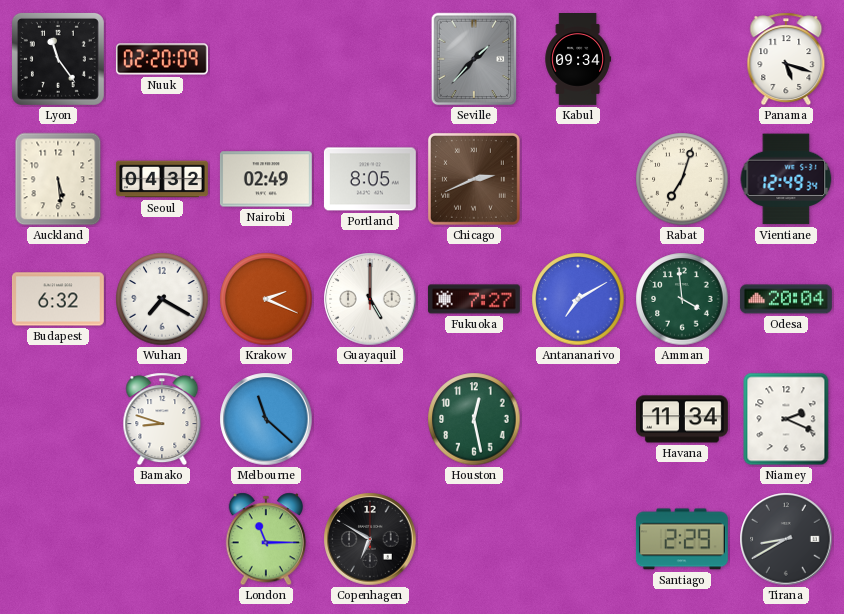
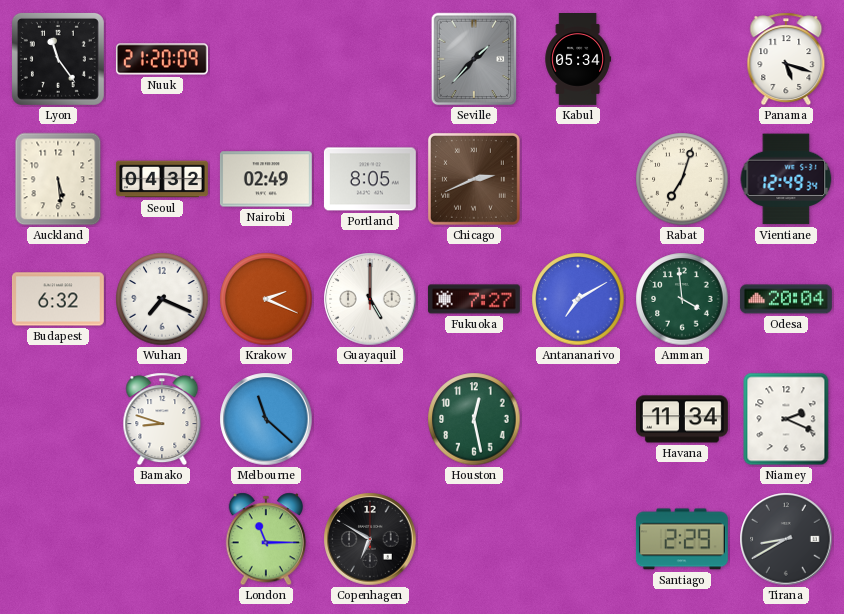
Nuuk: 02:20 -> 21:20
Kabul: 09:34 -> 05:34
Wuhan: 7:20 -> 7:19
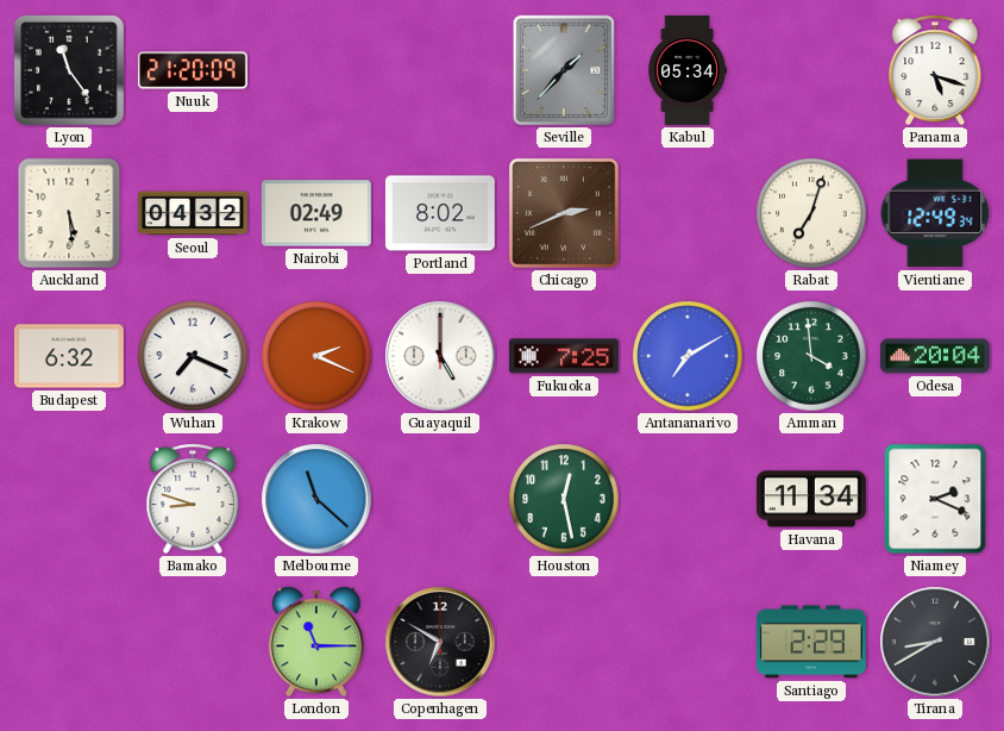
Portland: 8:05 -> 8:02
Fukuoka: 7:27 -> 7:25
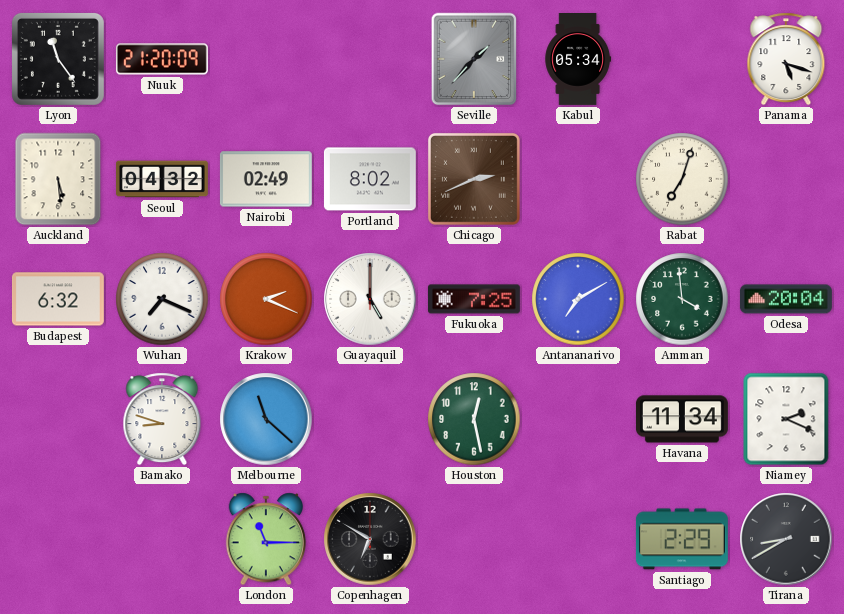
Vientiane: 12:49 -> none
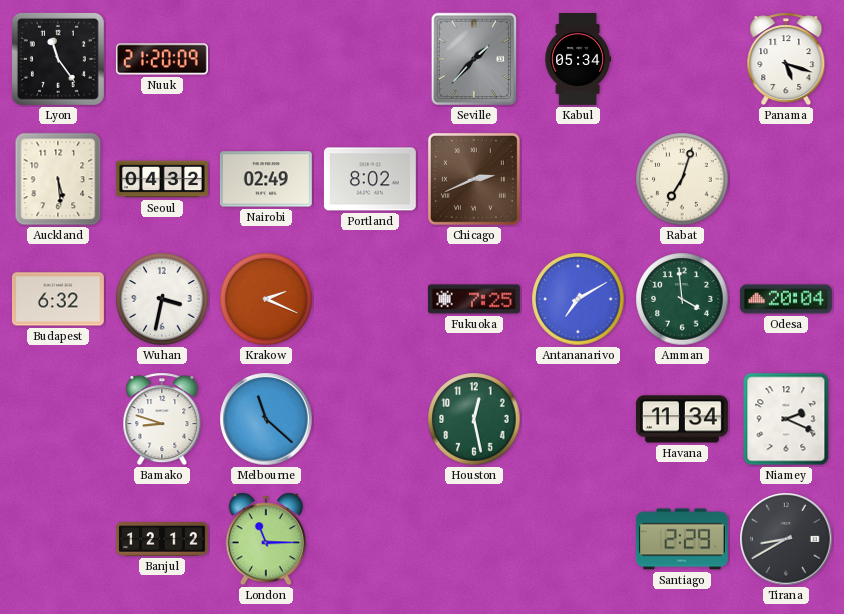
Wuhan: 7:19 -> 3:32
Guayaquil: 5:00 -> none
Banjul: none -> 12:12
Copenhagen: 6:50 -> none
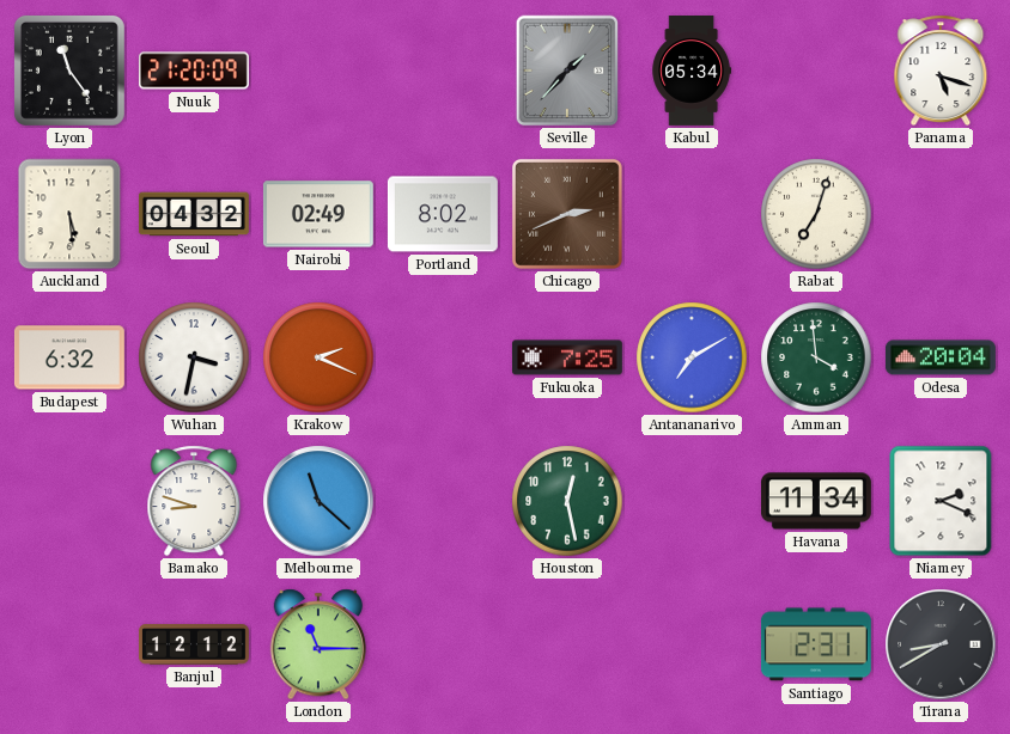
Santiago: 2:29 -> 2:31
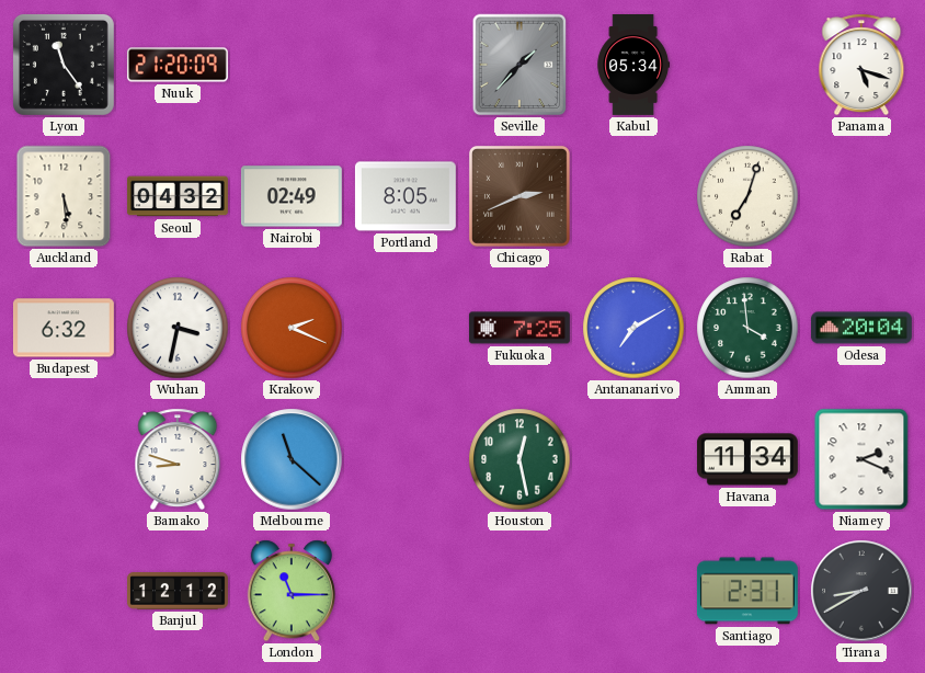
Portland: 8:02 -> 8:05
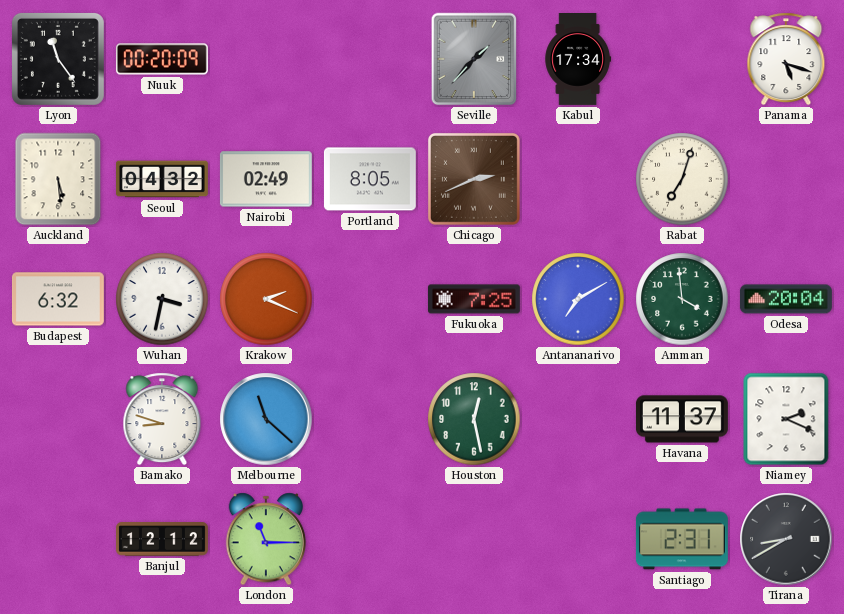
Nuuk: 21:20 -> 00:20
Kabul: 05:34 -> 17:34
Havana: 11:34 -> 11:37
